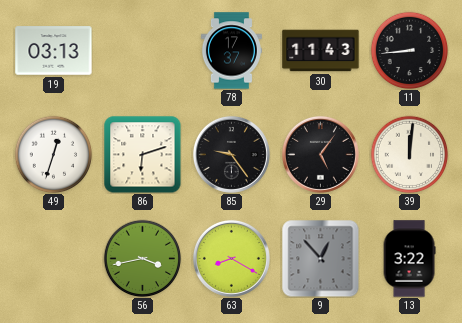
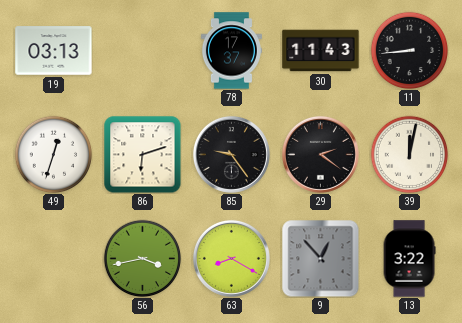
29: 5:06 -> 2:21
39: 12:01 -> 12:02
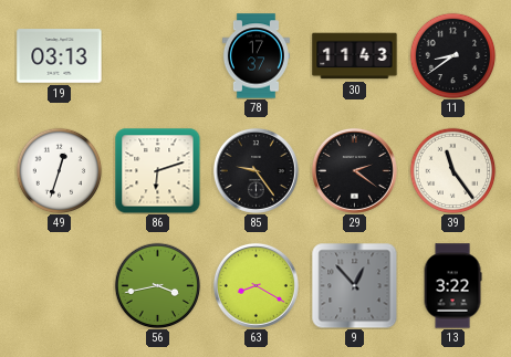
11: 8:44 -> 8:39
39: 12:02 -> 11:24
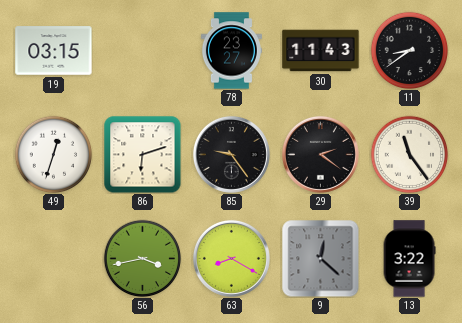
19: 03:13 -> 03:15
78: 17:37 -> 23:27
9: 12:53 -> 12:22
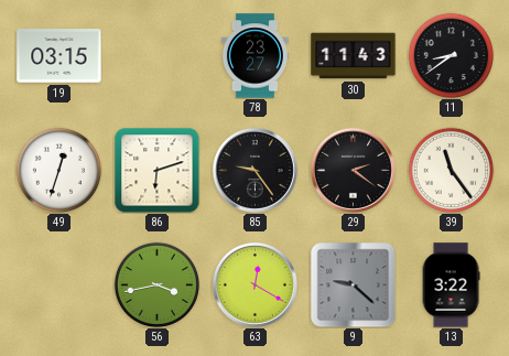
63: 8:20 -> 12:20
9: 12:22 -> 9:22
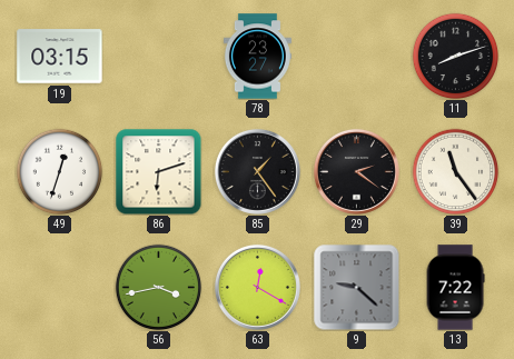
30: 11:43 -> none
11: 8:39 -> 8:12
85: 9:24 -> 1:24
13: 3:22 -> 7:22
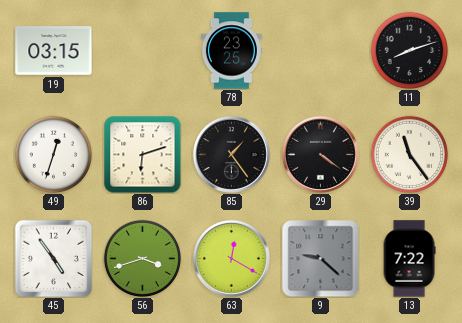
78: 23:27 -> 23:25
29: 2:21 -> 4:21
45: none -> 4:54
56: 3:43 -> 3:42
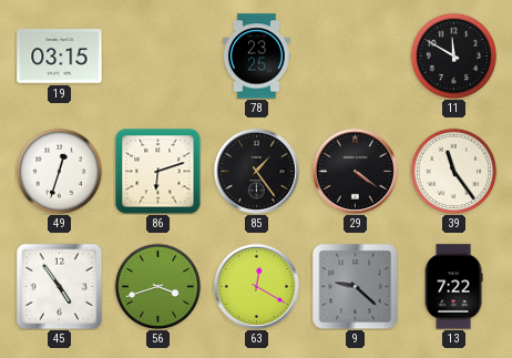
11: 8:12 -> 11:50
